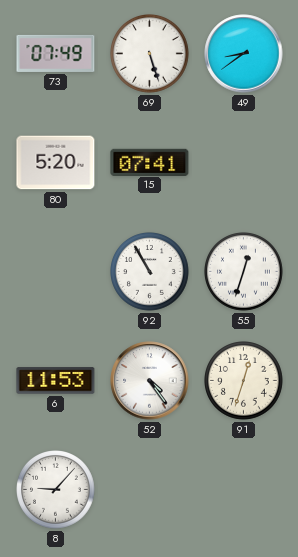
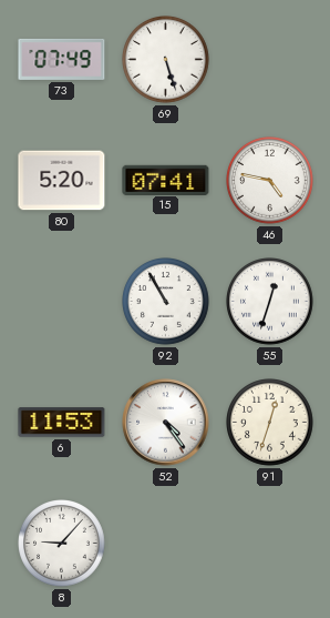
49: 8:39 -> none
46: none -> 4:47
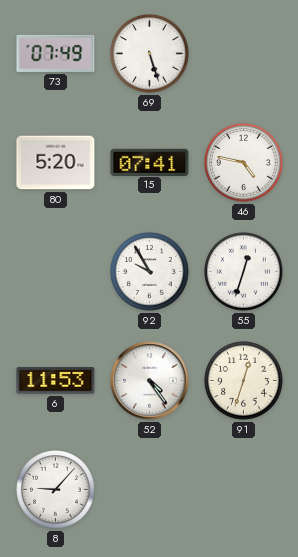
92: 10:55 -> 9:55
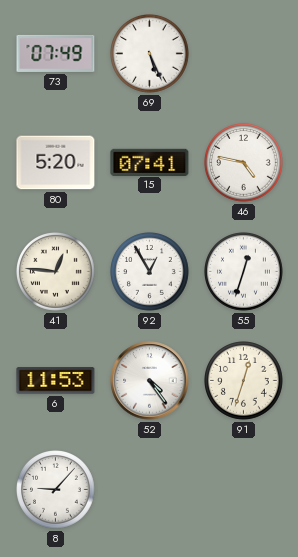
69: 5:27 -> 5:26
41: none -> 12:46
92: 9:55 -> 12:55
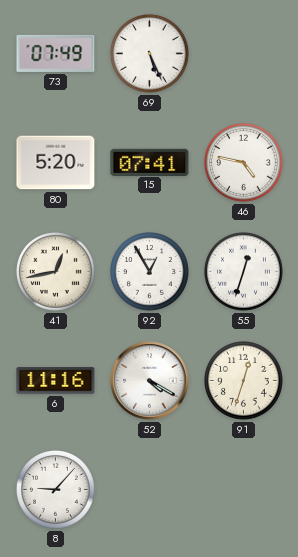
41: 12:46 -> 12:43
6: 11:53 -> 11:16
52: 4:24 -> 4:20
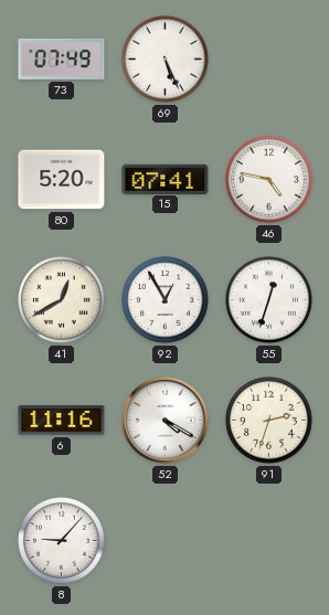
41: 12:43 -> 12:40
91: 12:33 -> 2:33
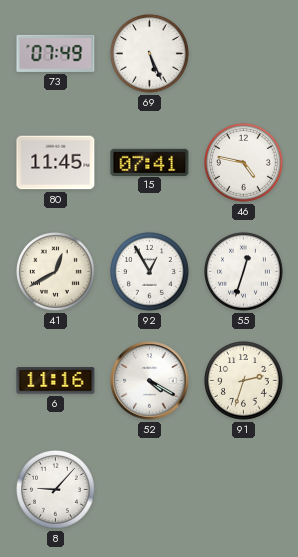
80: 5:20 -> 11:45
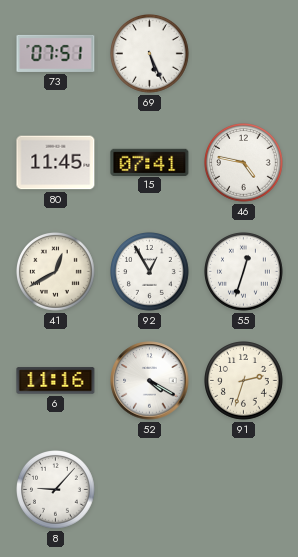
73: 07:49 -> 07:51
